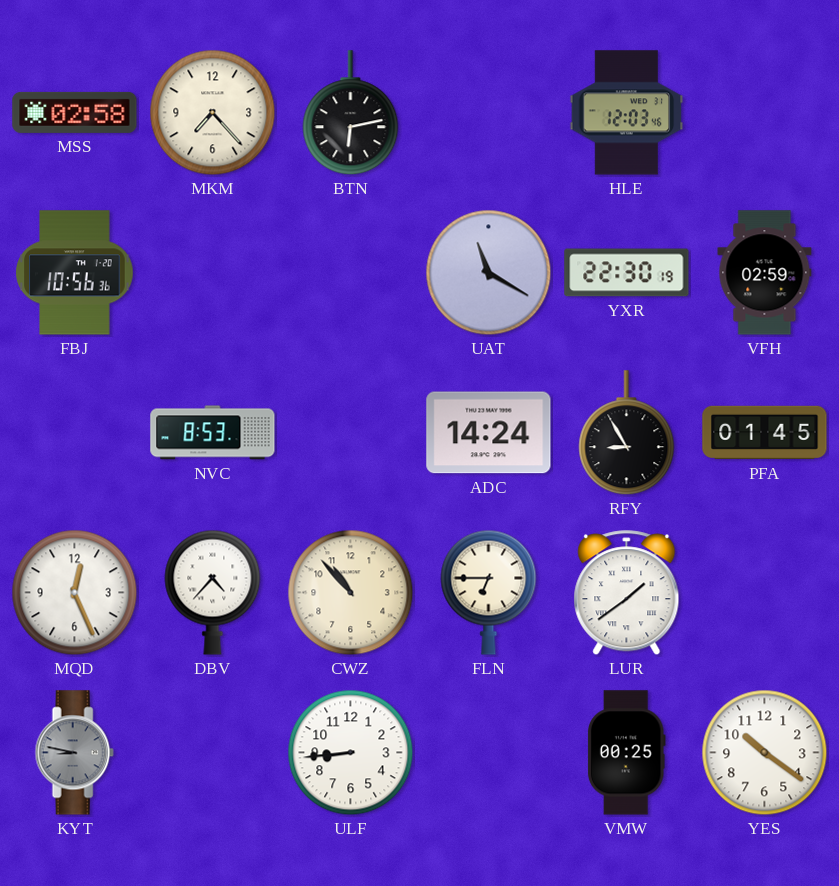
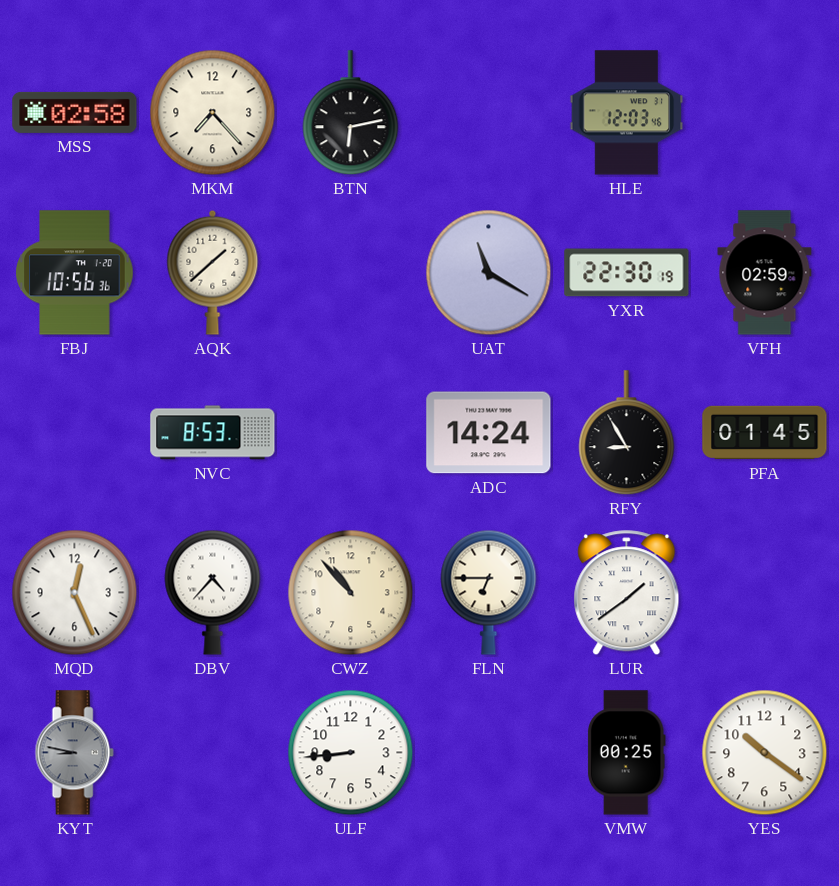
AQK: none -> 1:38
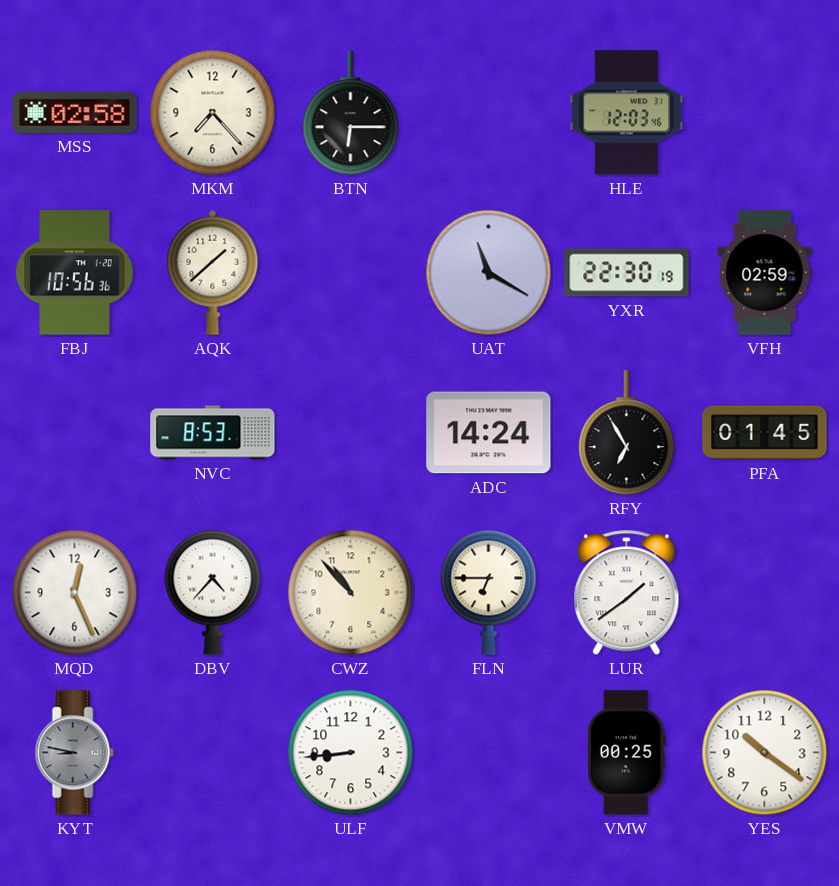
BTN: 6:13 -> 6:15
RFY: 8:55 -> 6:55
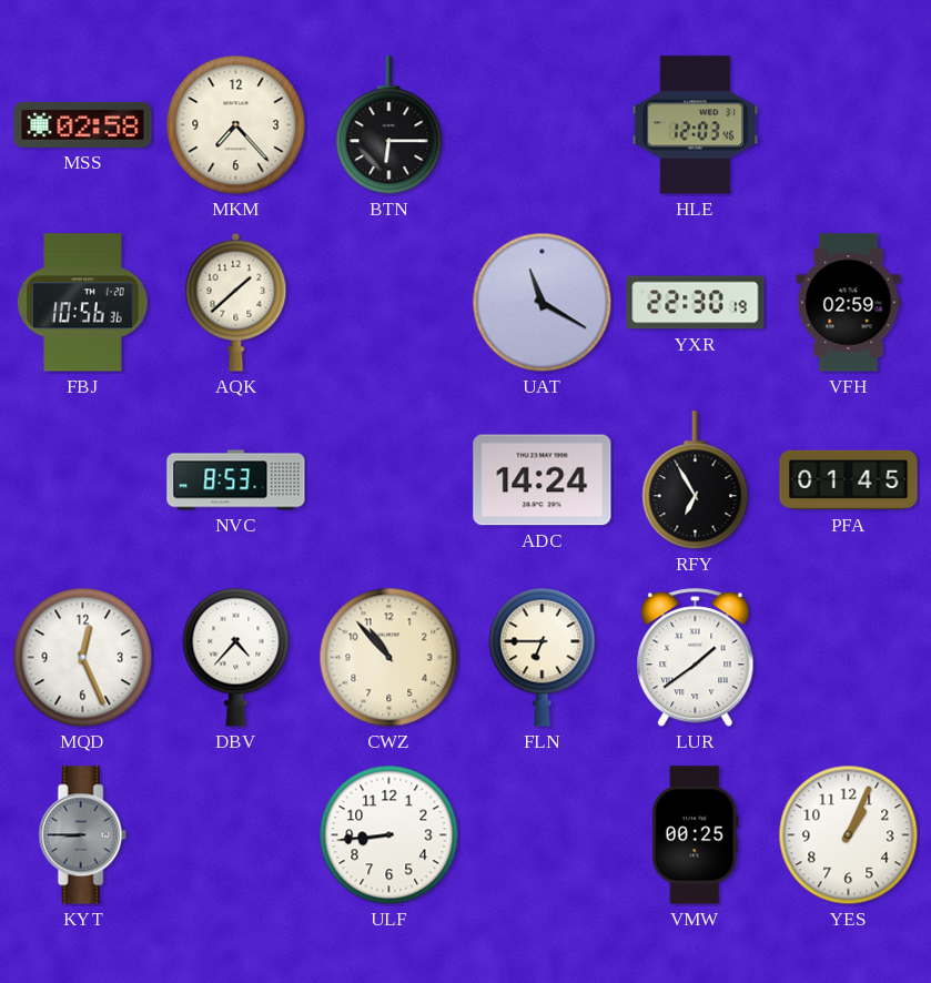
KYT: 8:47 -> 8:45
YES: 10:21 -> 1:04
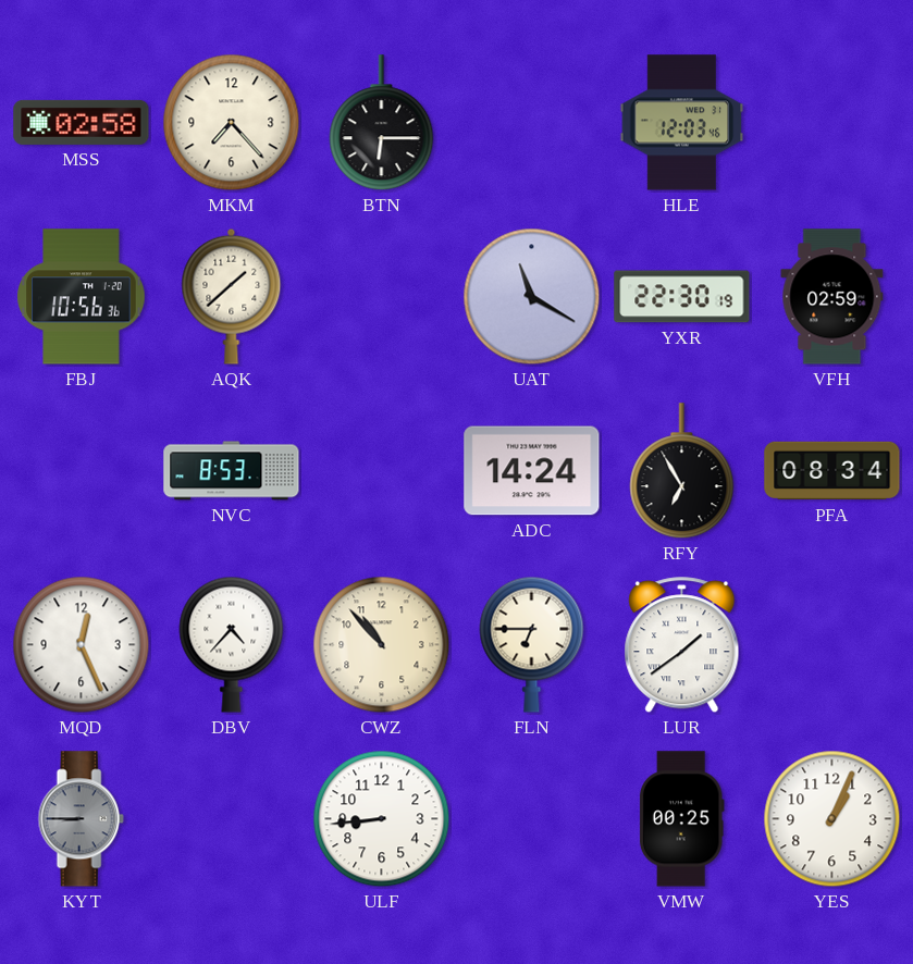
PFA: 01:45 -> 08:34
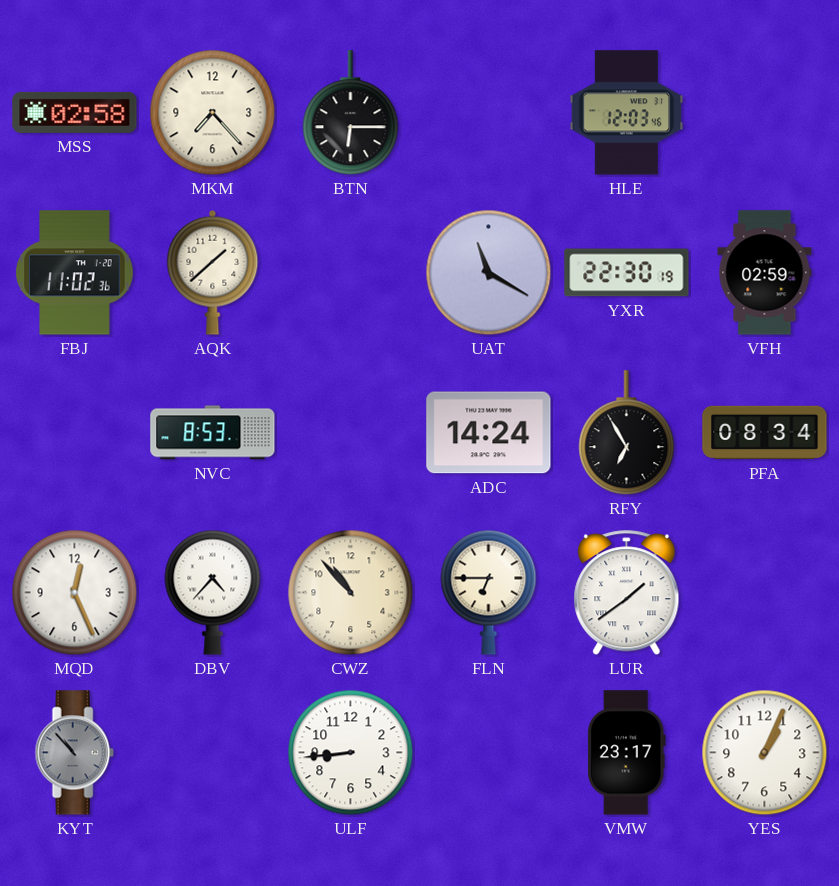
FBJ: 10:56 -> 11:02
KYT: 8:45 -> 10:53
VMW: 00:25 -> 23:17
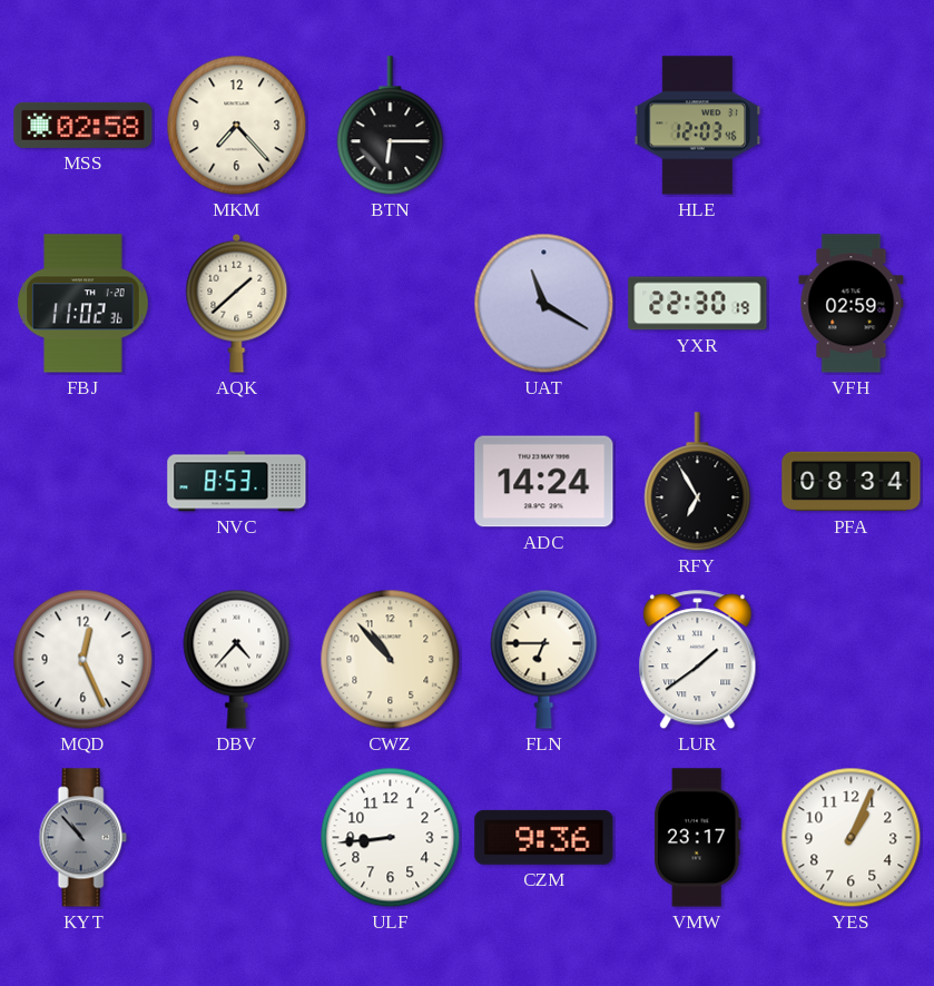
CZM: none -> 9:36
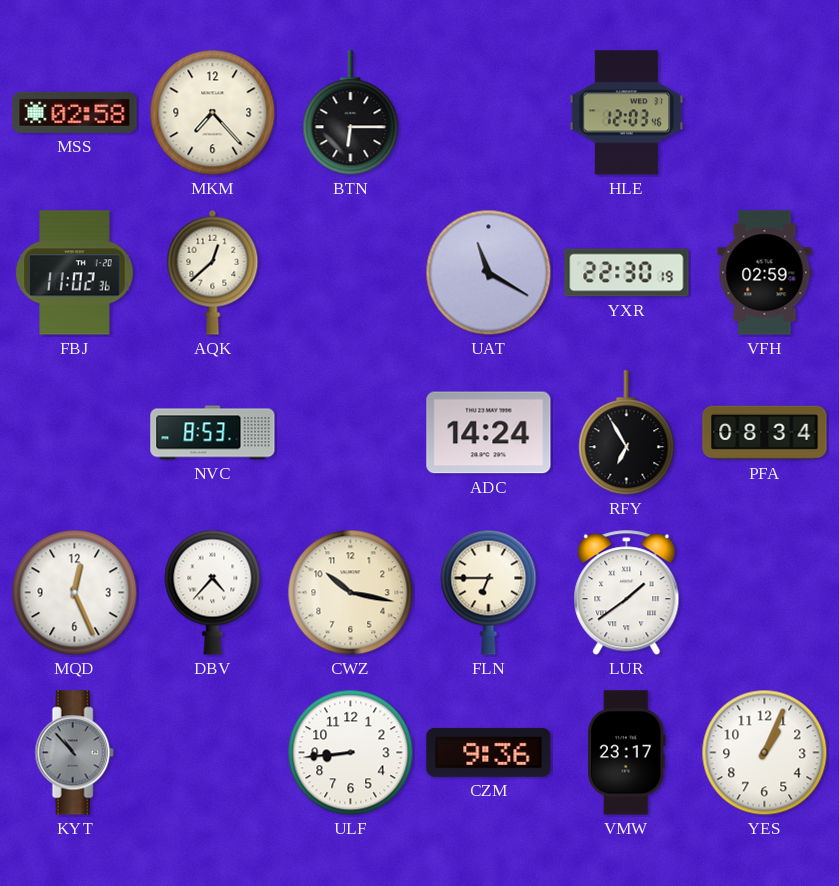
AQK: 1:38 -> 12:38
CWZ: 10:53 -> 10:17
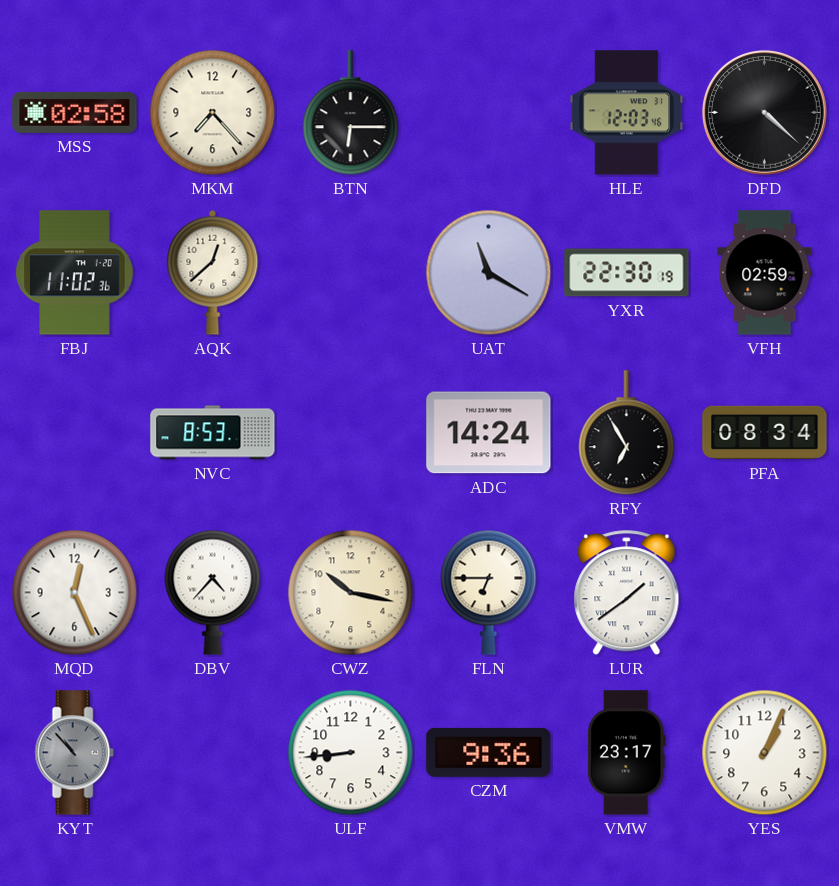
DFD: none -> 4:22
